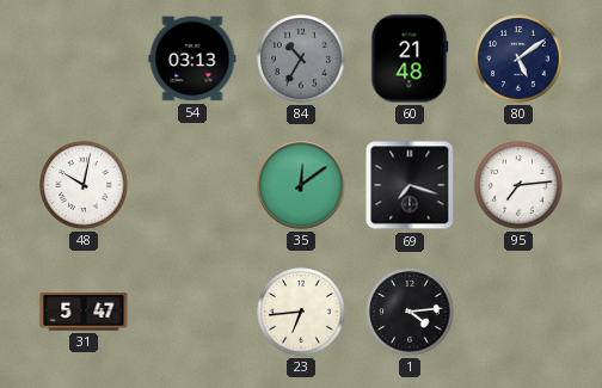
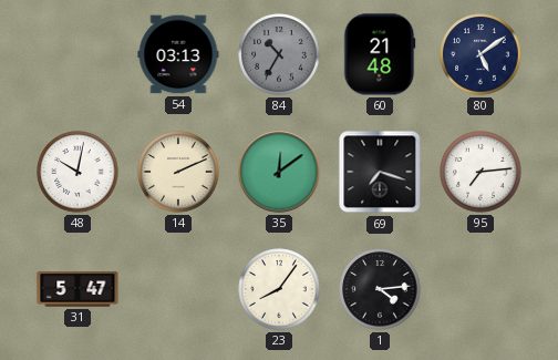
14: none -> 2:11
23: 6:44 -> 8:06
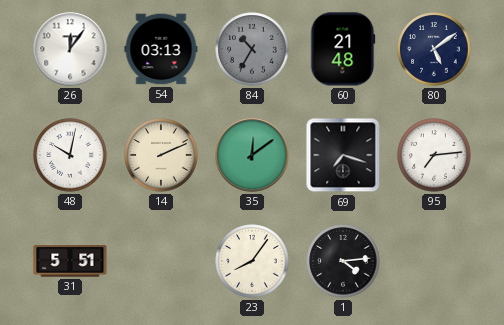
26: none -> 12:06
31: 5:47 -> 5:51
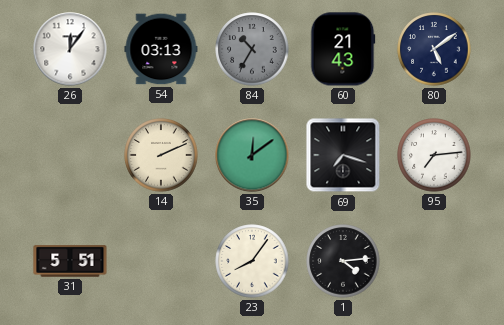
60: 21:48 -> 21:43
48: 10:02 -> none
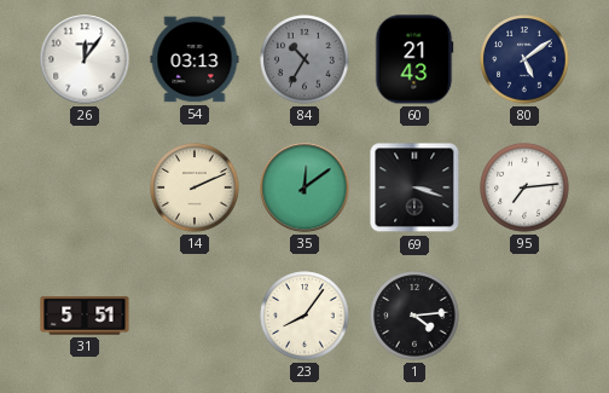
69: 7:18 -> 3:18
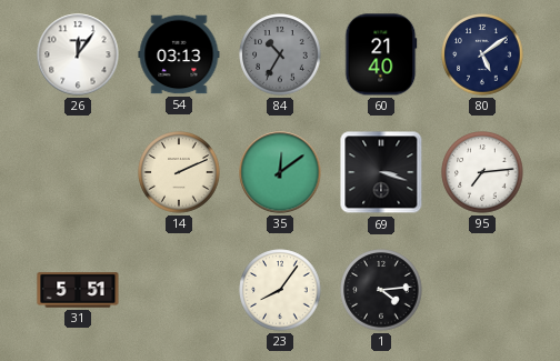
60: 21:43 -> 21:40
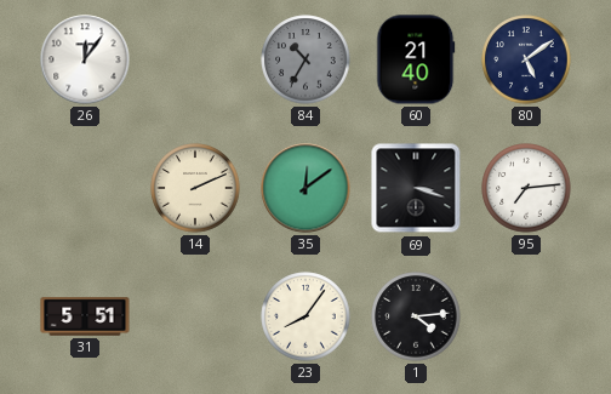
54: 03:13 -> none
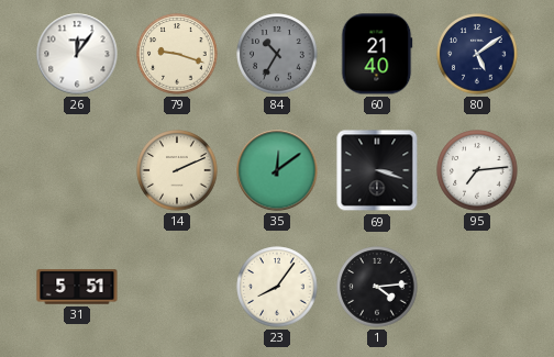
79: none -> 9:18
